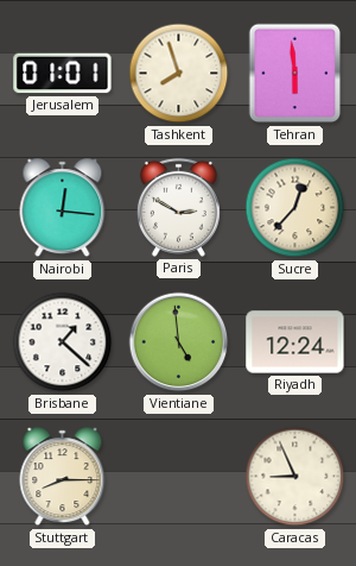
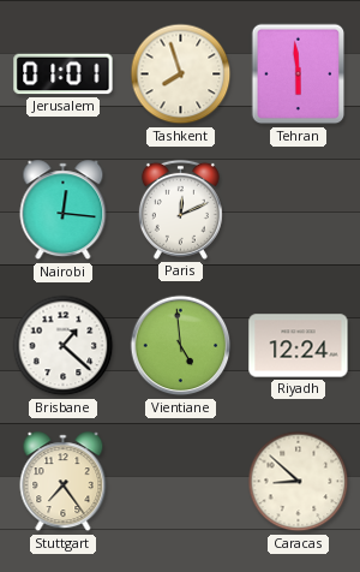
Paris: 2:50 -> 12:11
Sucre: 12:37 -> none
Stuttgart: 8:15 -> 7:24
Caracas: 8:56 -> 8:52
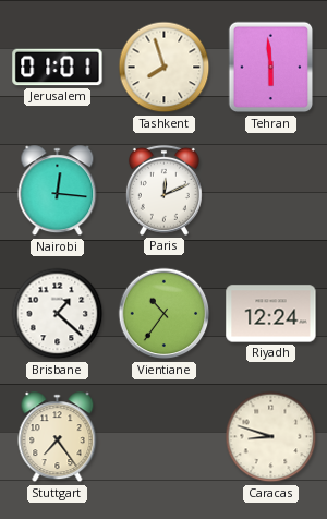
Vientiane: 4:59 -> 10:36
Caracas: 8:52 -> 8:48
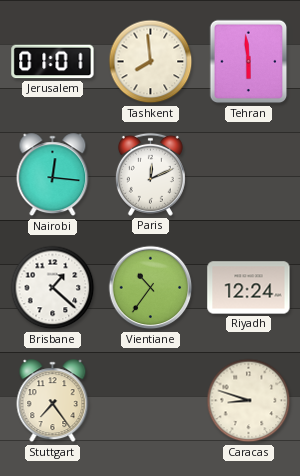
Tashkent: 7:57 -> 7:59
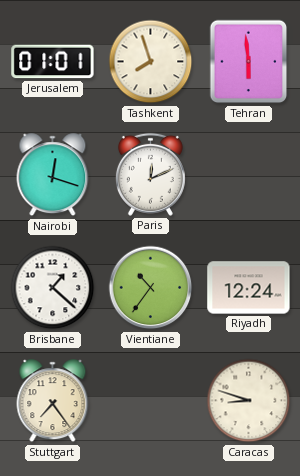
Tashkent: 7:59 -> 7:57
Nairobi: 12:16 -> 12:18
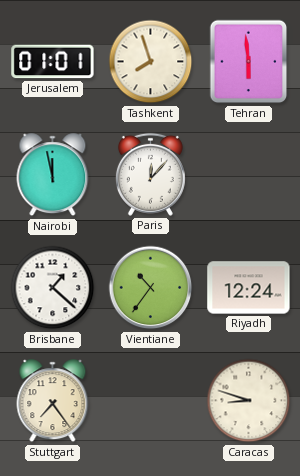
Nairobi: 12:18 -> 11:58
Paris: 12:11 -> 12:07
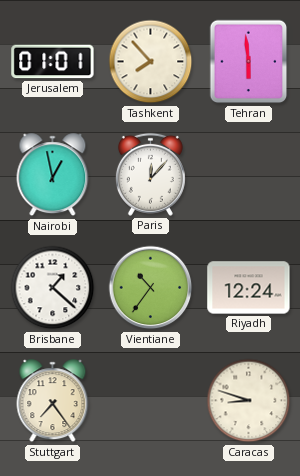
Tashkent: 7:57 -> 7:53
Nairobi: 11:58 -> 12:58
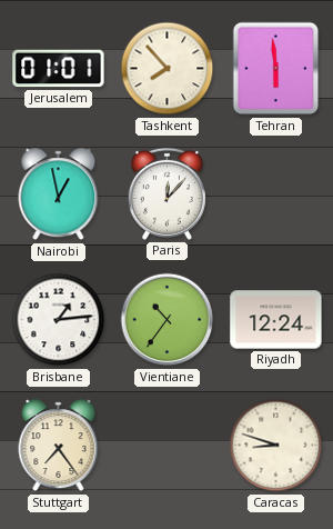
Brisbane: 1:22 -> 1:14
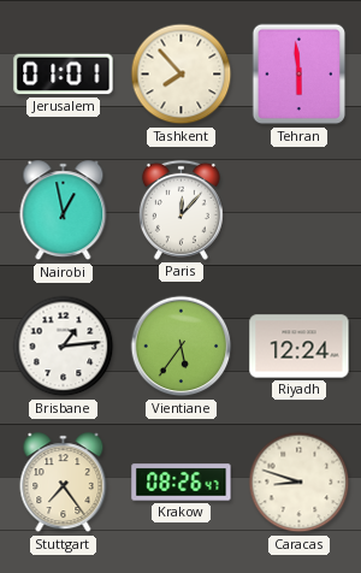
Vientiane: 10:36 -> 5:36
Krakow: none -> 08:26
